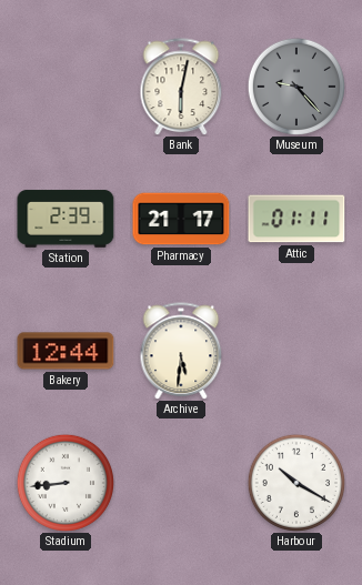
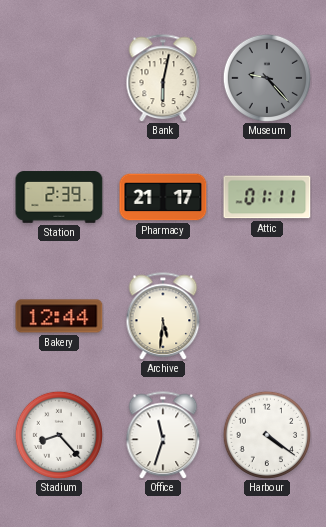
Stadium: 8:44 -> 8:23
Office: none -> 11:33
Harbour: 10:20 -> 4:21
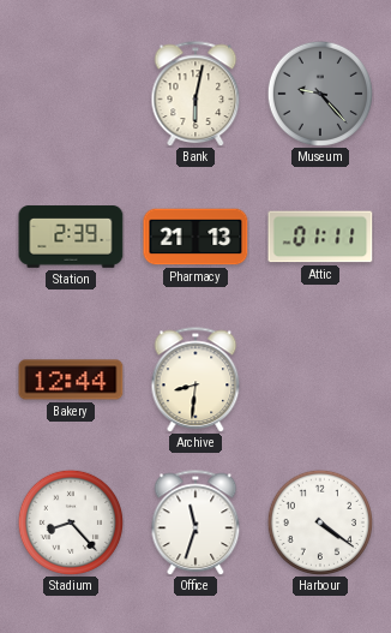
Pharmacy: 21:17 -> 21:13
Archive: 5:31 -> 8:31
